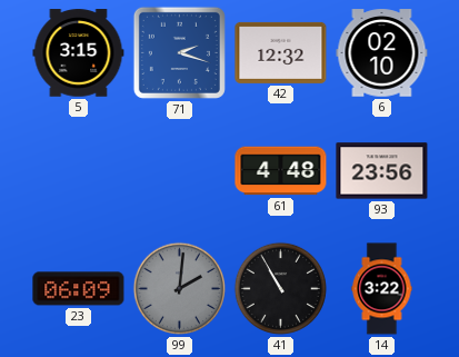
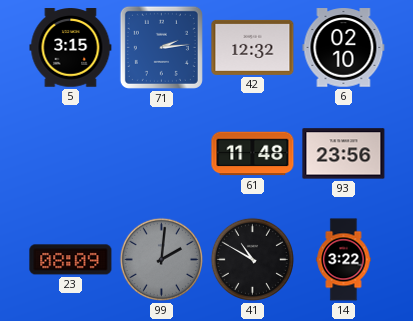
71: 2:18 -> 2:14
61: 4:48 -> 11:48
23: 06:09 -> 08:09
41: 10:55 -> 10:50
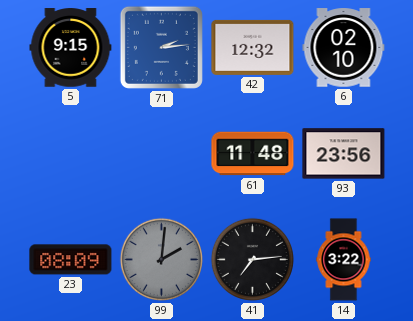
5: 3:15 -> 9:15
41: 10:50 -> 7:14
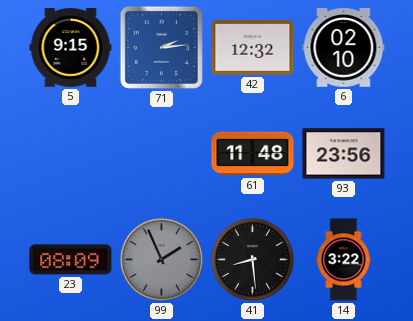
99: 2:01 -> 1:56
41: 7:14 -> 8:29
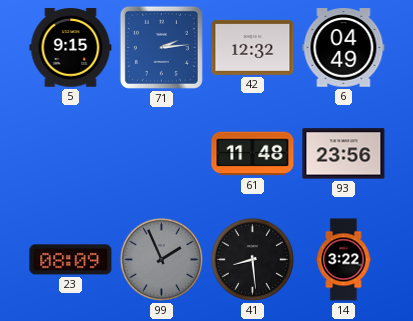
6: 02:10 -> 04:49
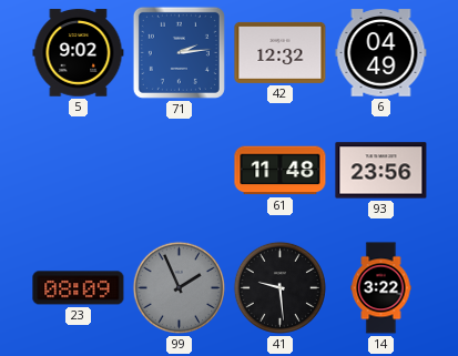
5: 9:15 -> 9:02
41: 8:29 -> 9:29
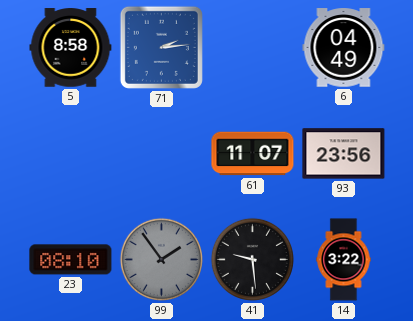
5: 9:02 -> 8:58
42: 12:32 -> none
61: 11:48 -> 11:07
23: 08:09 -> 08:10
99: 1:56 -> 1:54
